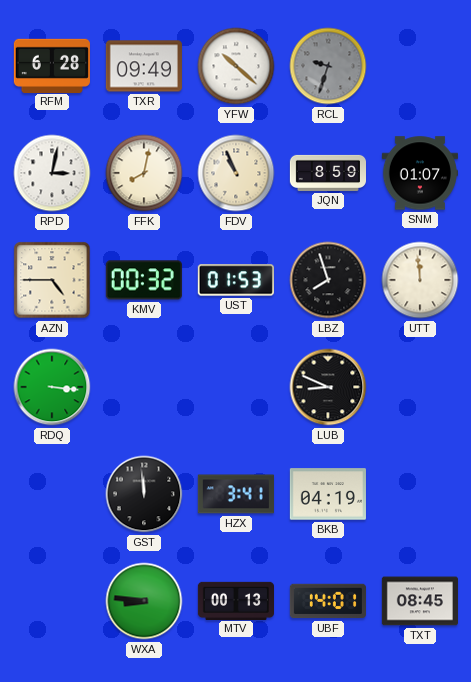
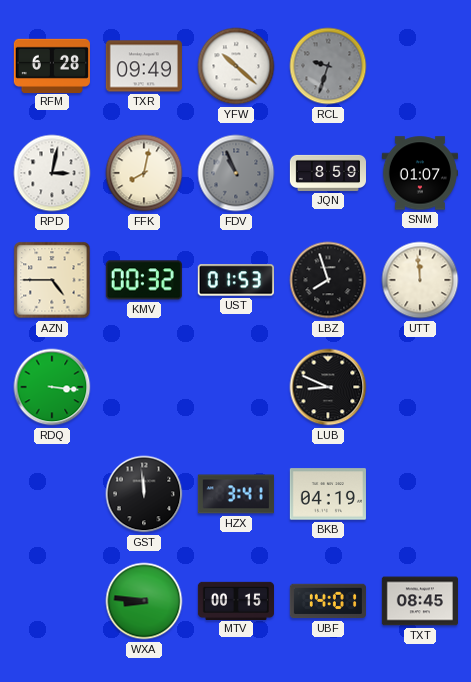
FDV dial: cream -> grey
MTV: 00:13 -> 00:15
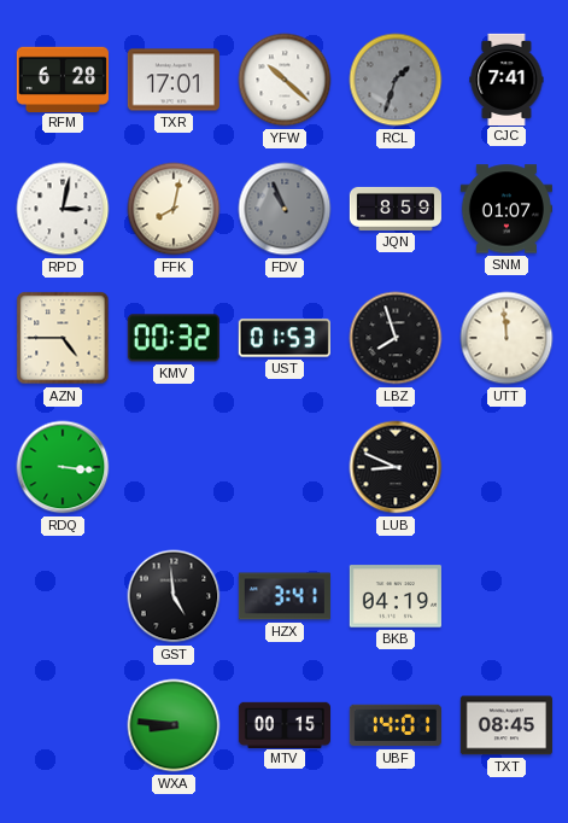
TXR: 09:49 -> 17:01
RCL: 9:33 -> 1:33
CJC: none -> 7:41
GST: 11:59 -> 4:59
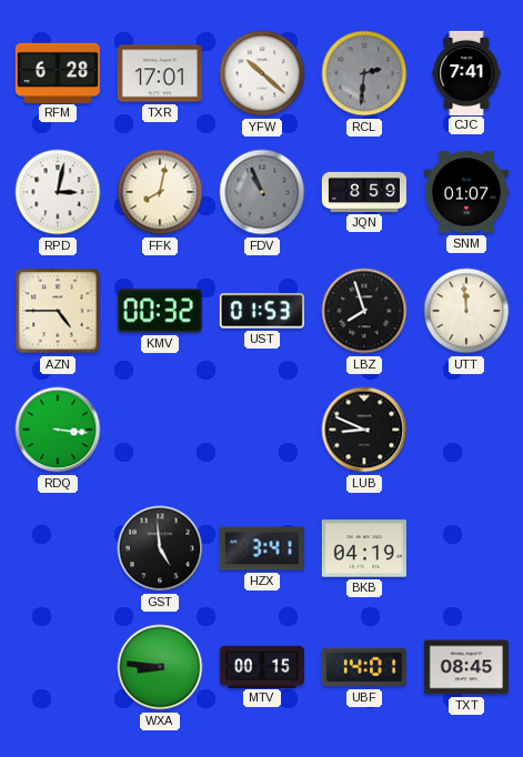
RCL: 1:33 -> 2:31
